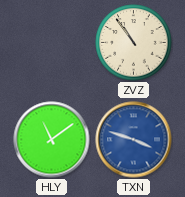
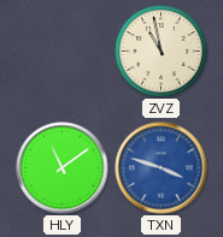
ZVZ: 10:54 -> 10:58
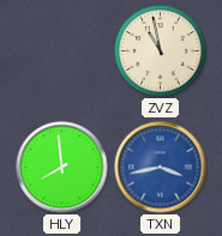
HLY: 11:09 -> 7:59
TXN: 3:48 -> 3:43
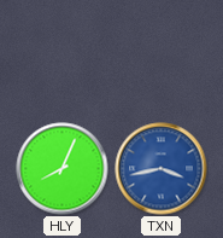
ZVZ: 10:58 -> none
HLY: 7:59 -> 8:04
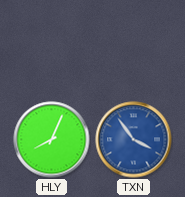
TXN: 3:43 -> 3:54
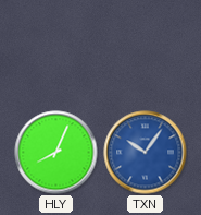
TXN: 3:54 -> 10:06
